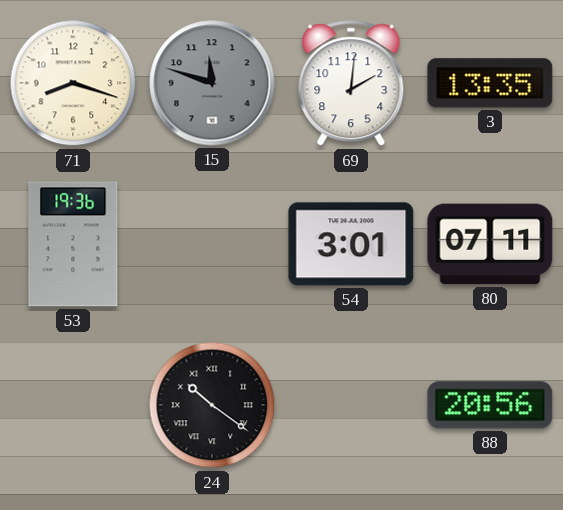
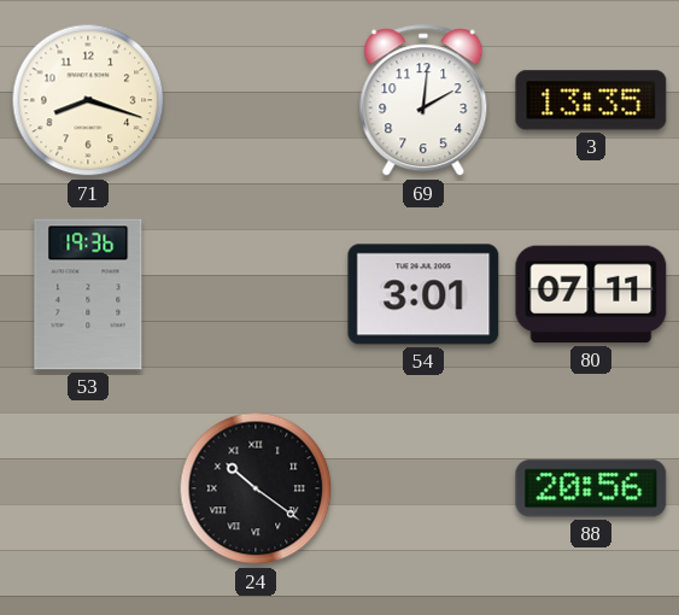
15: 11:48 -> none
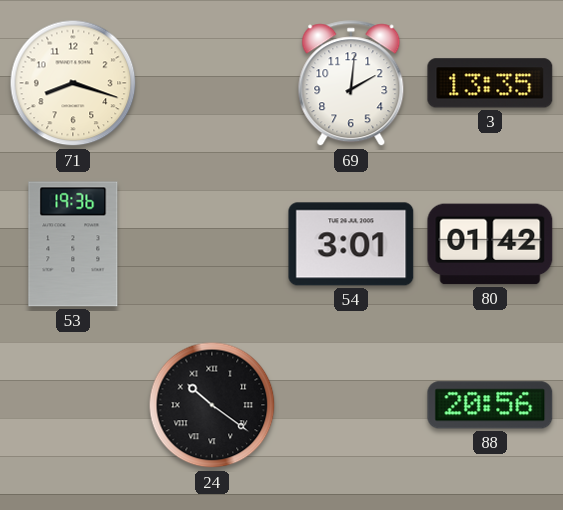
80: 07:11 -> 01:42
